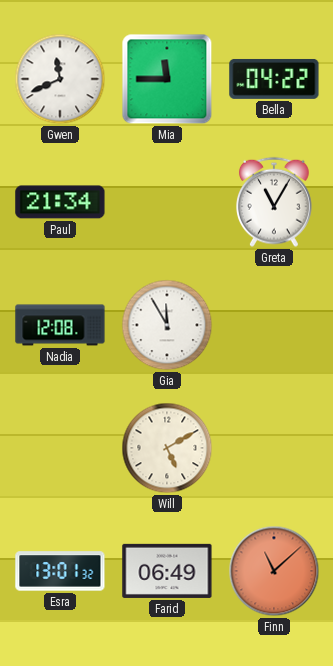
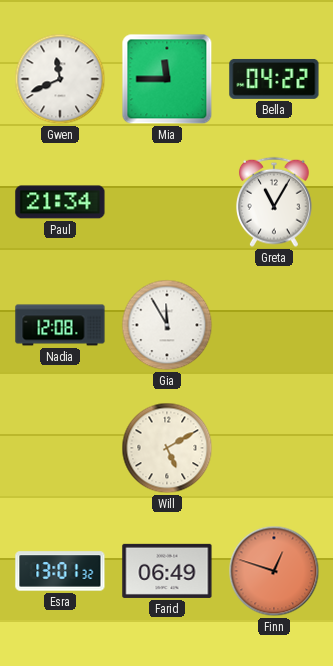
Finn: 11:08 -> 12:48
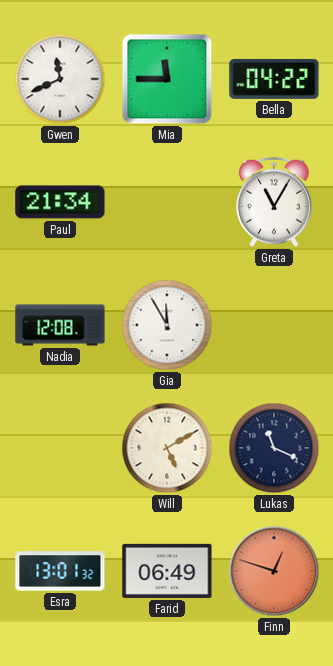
Lukas: none -> 11:19
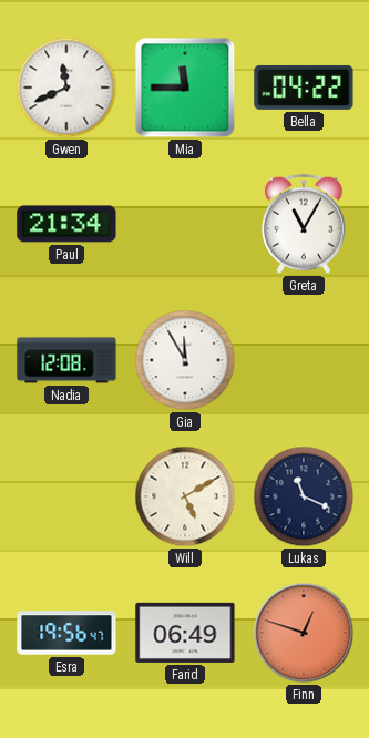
Esra: 13:01 -> 19:56
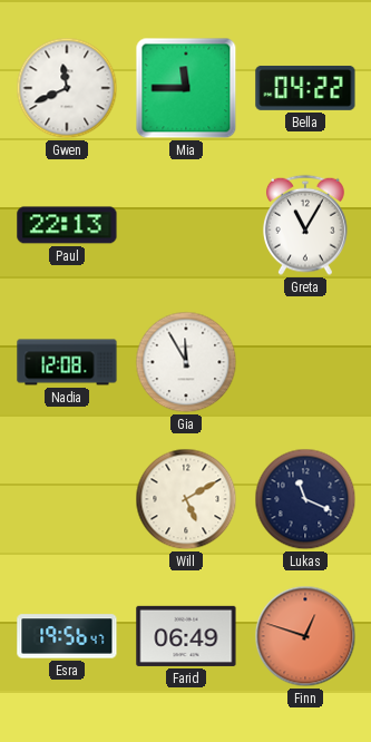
Paul: 21:34 -> 22:13
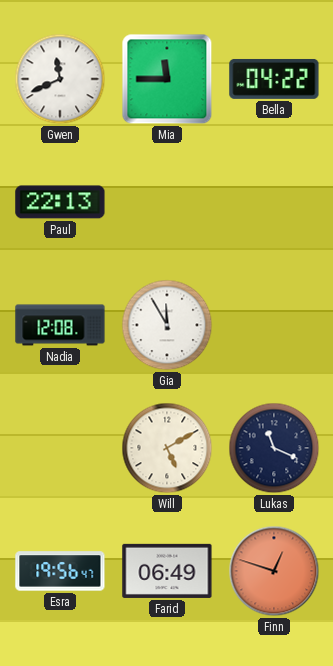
Greta: 11:05 -> none
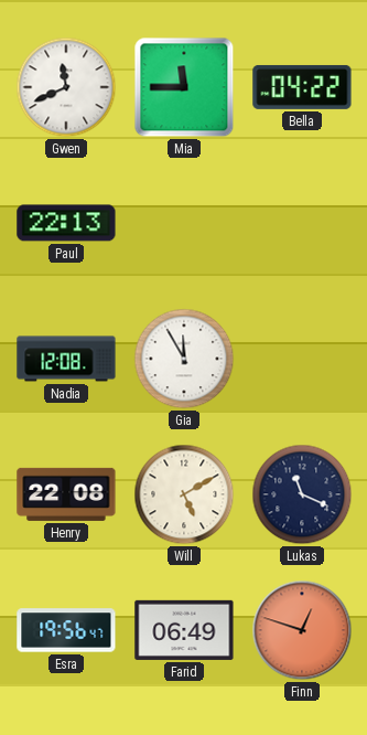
Henry: none -> 22:08
